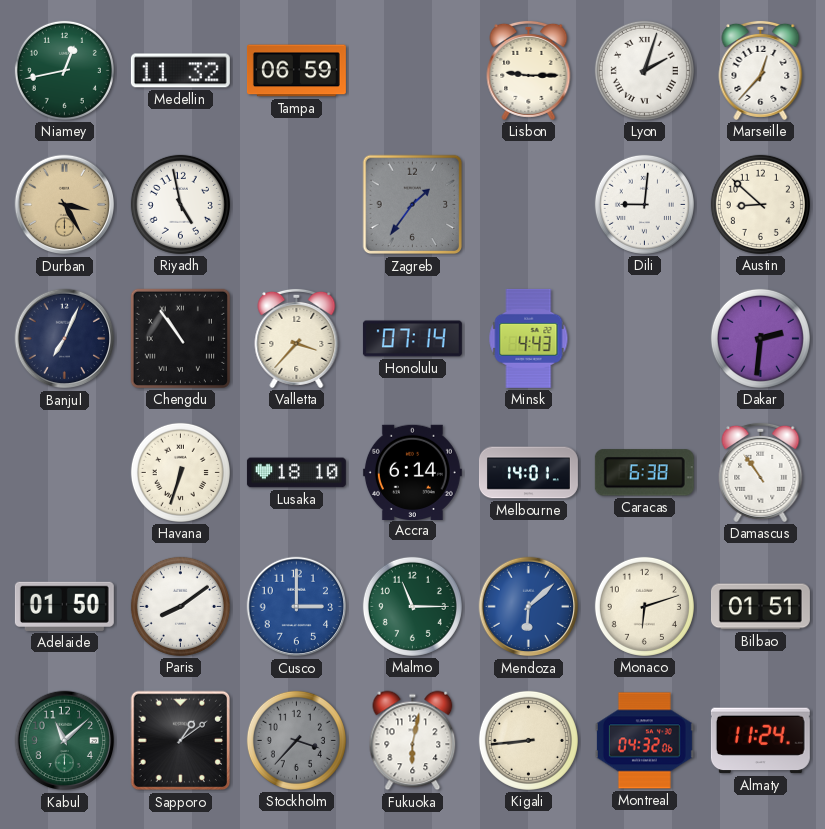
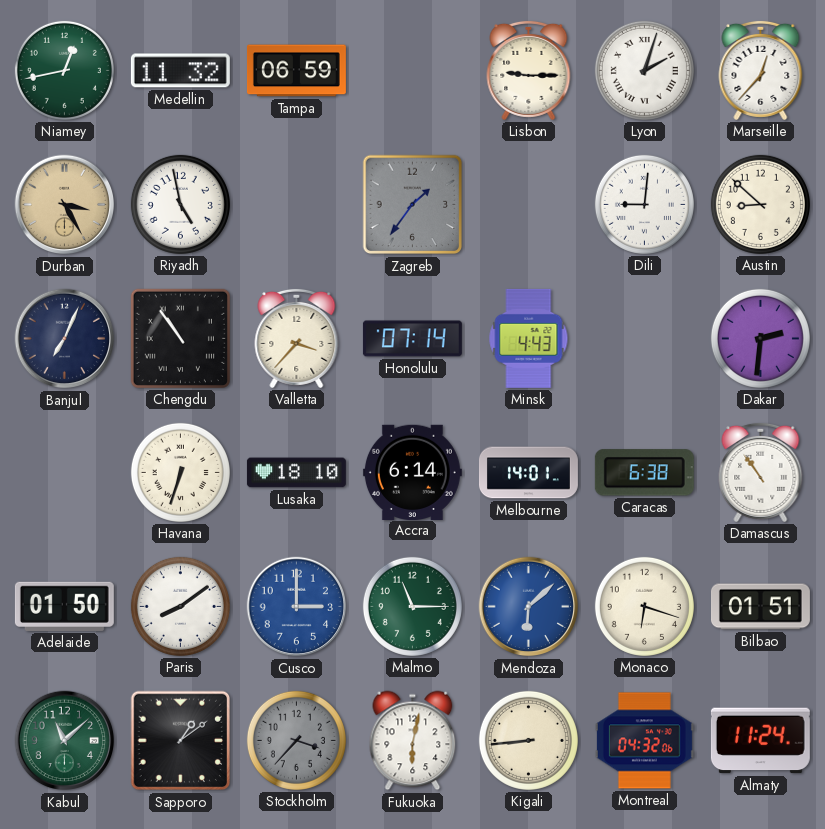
Monaco: 6:12 -> 6:18
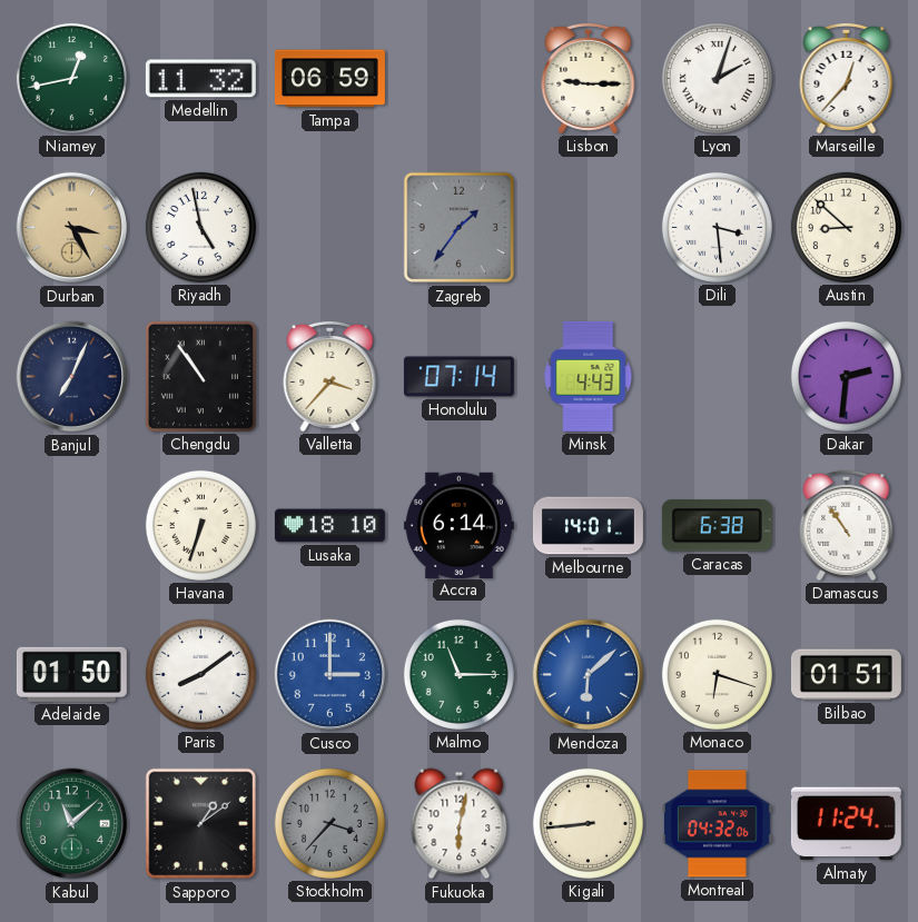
Dili: 9:01 -> 3:29
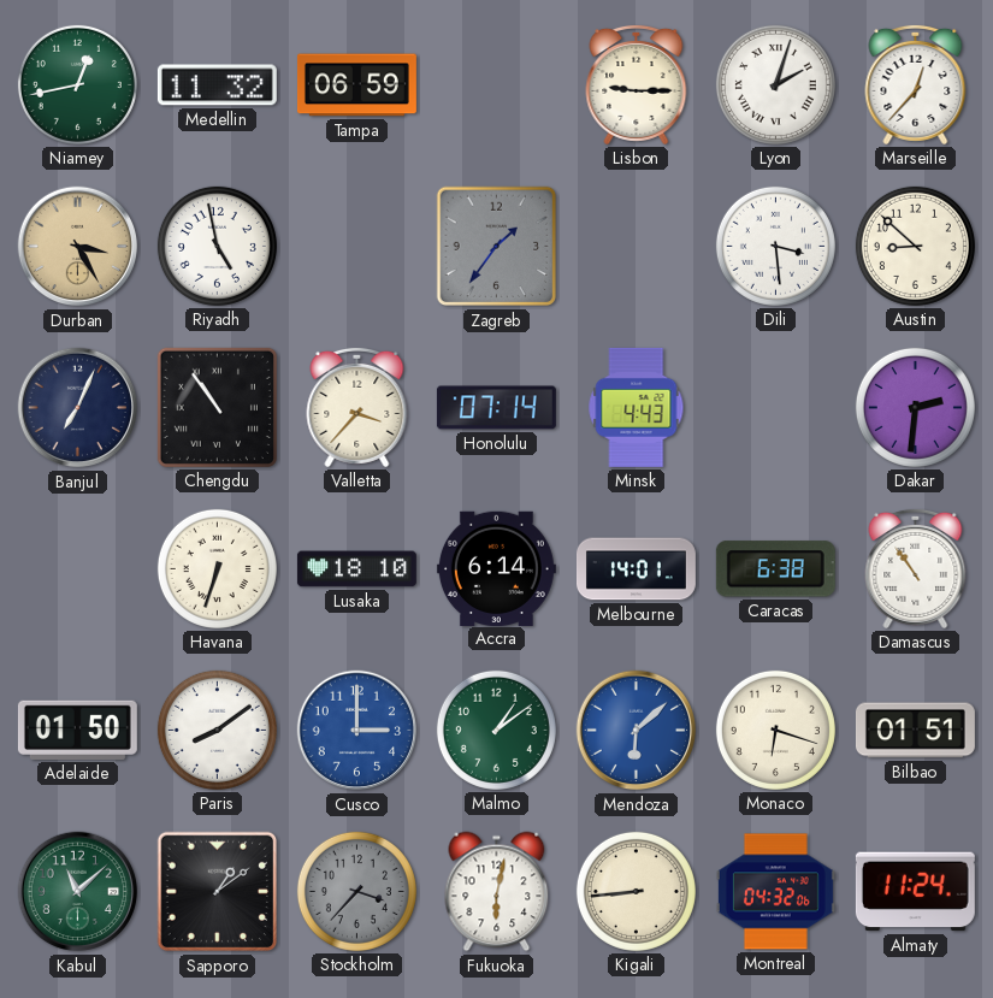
Malmo: 11:15 -> 1:09
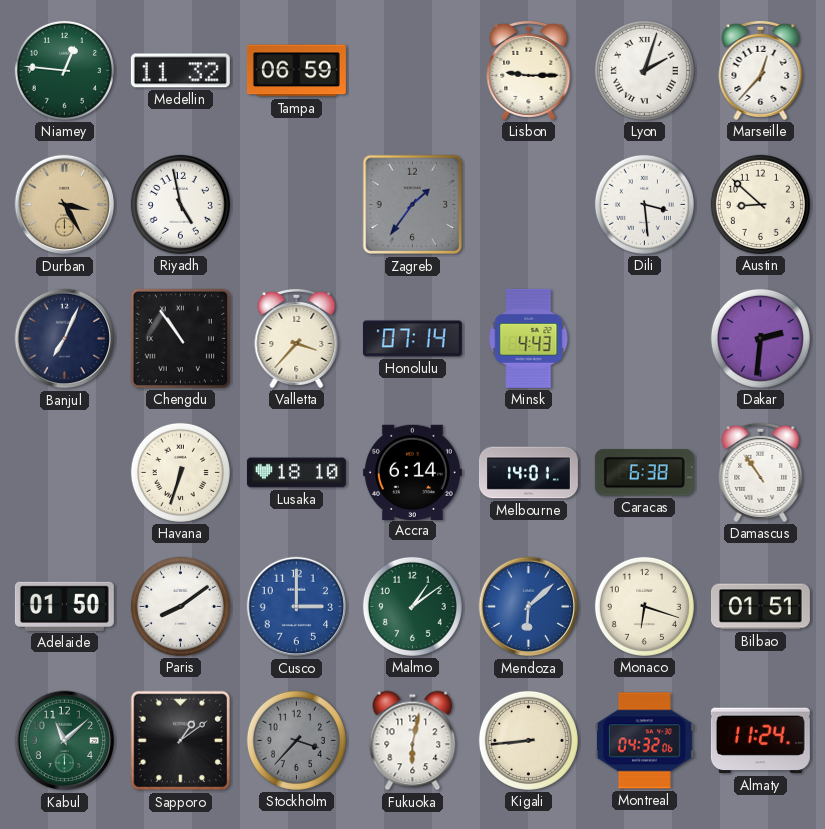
Niamey: 12:43 -> 12:46
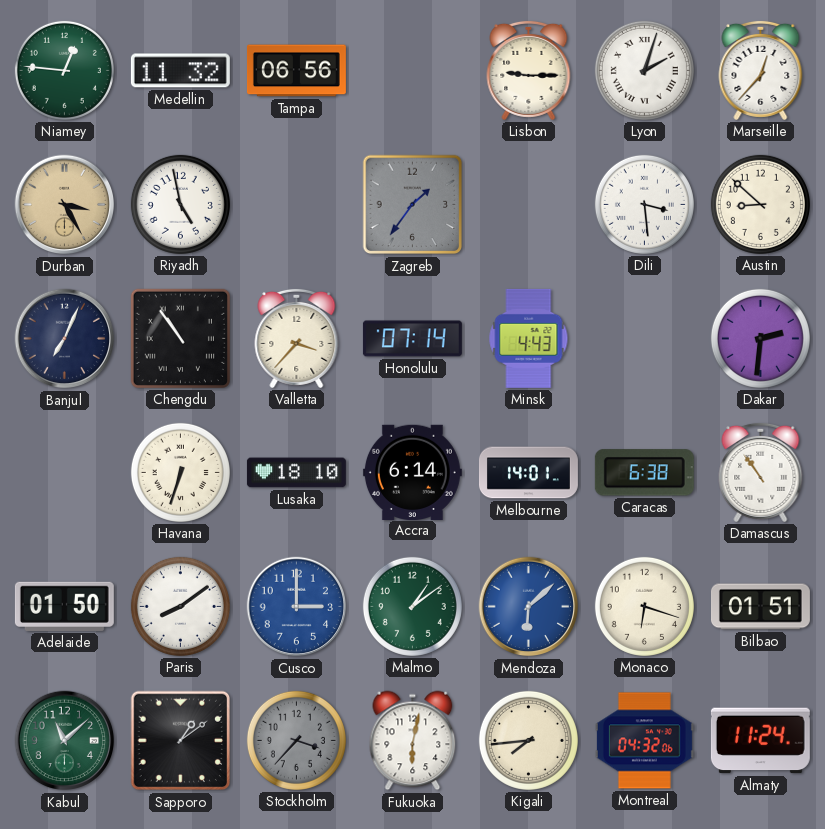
Tampa: 06:59 -> 06:56
Kigali: 8:44 -> 7:44
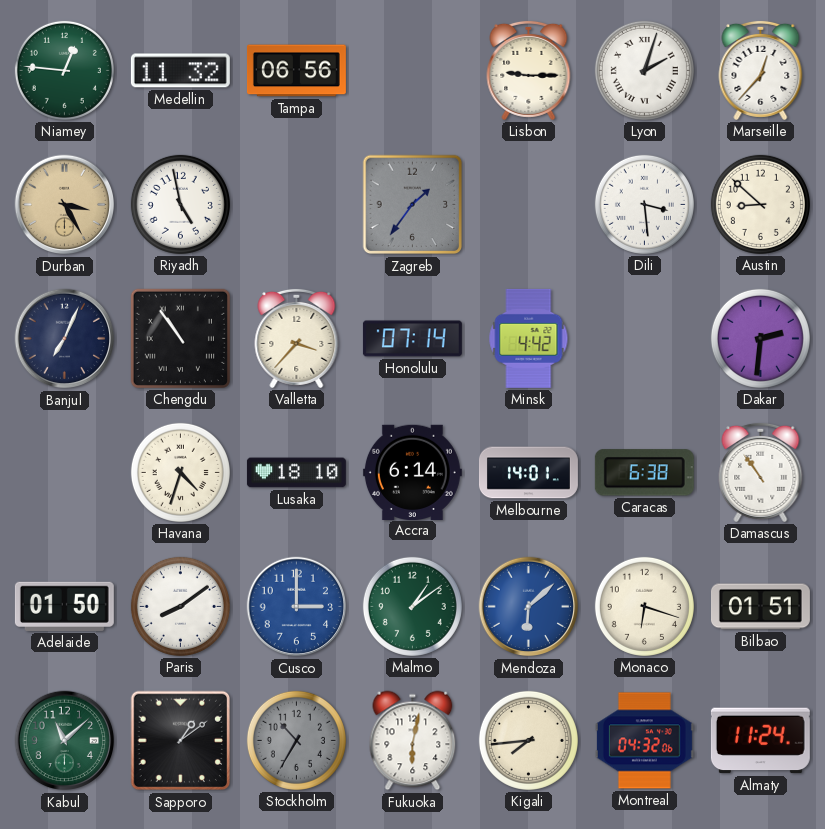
Minsk: 4:43 -> 4:42
Havana: 6:33 -> 4:33
Stockholm: 3:37 -> 10:35
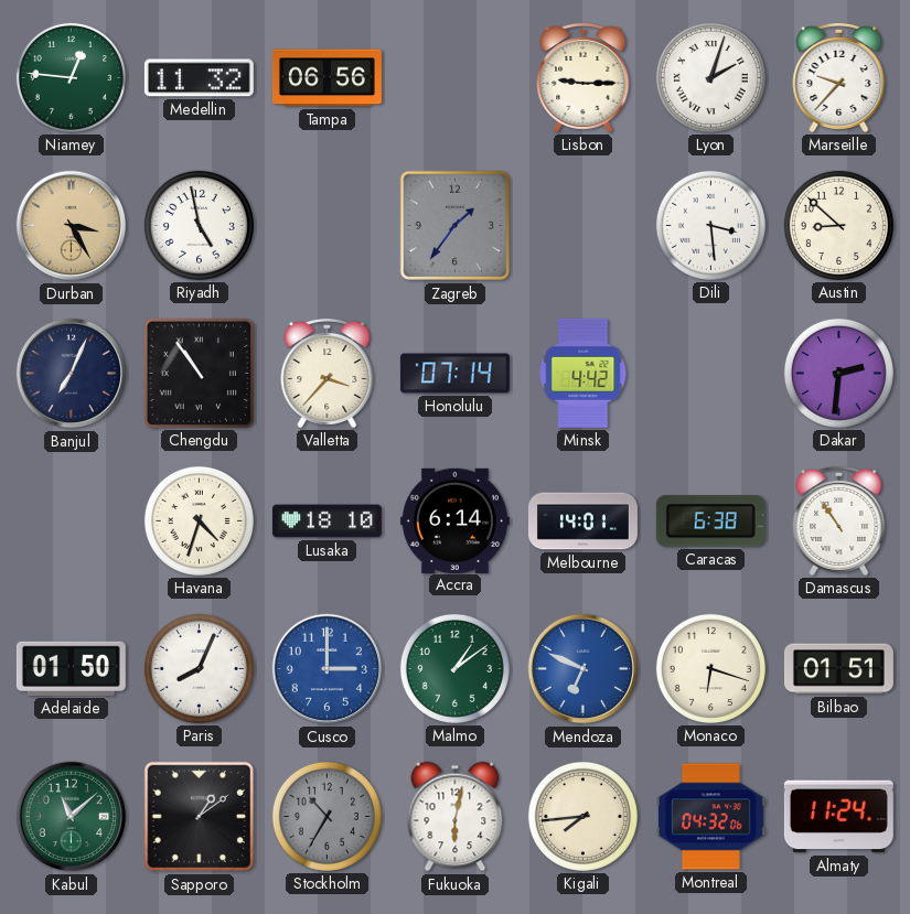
Marseille: 12:37 -> 9:37
Paris: 8:09 -> 8:04
Mendoza: 6:08 -> 6:49
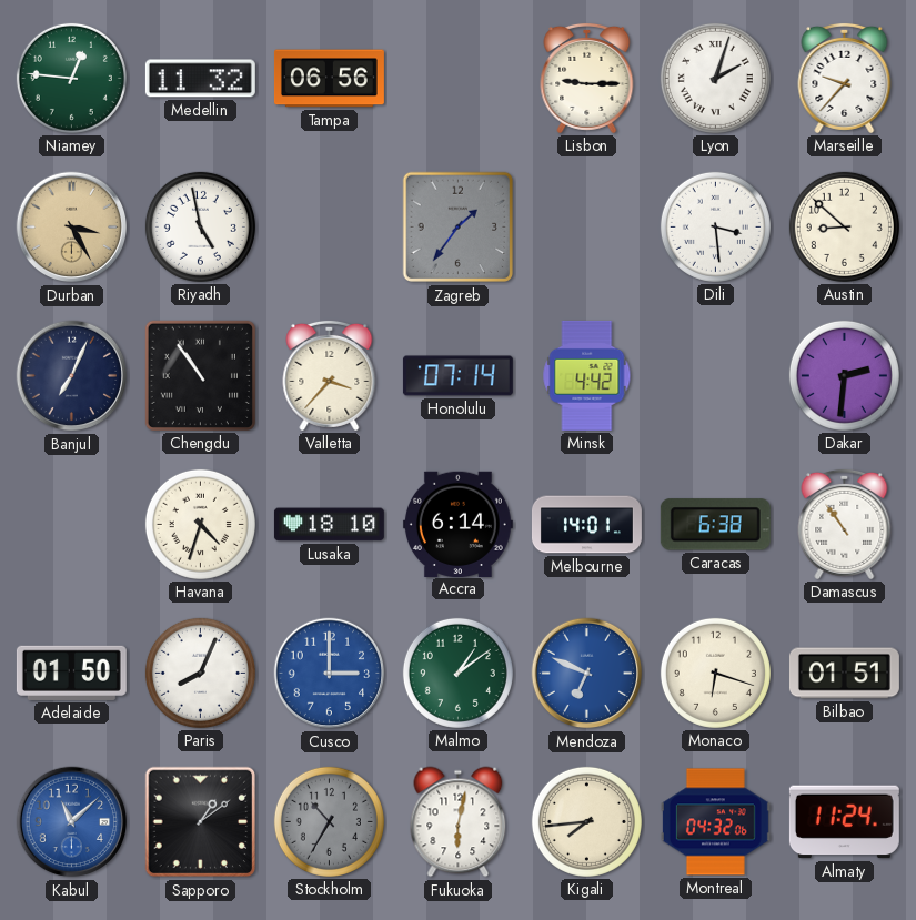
Kabul dial: green -> blue
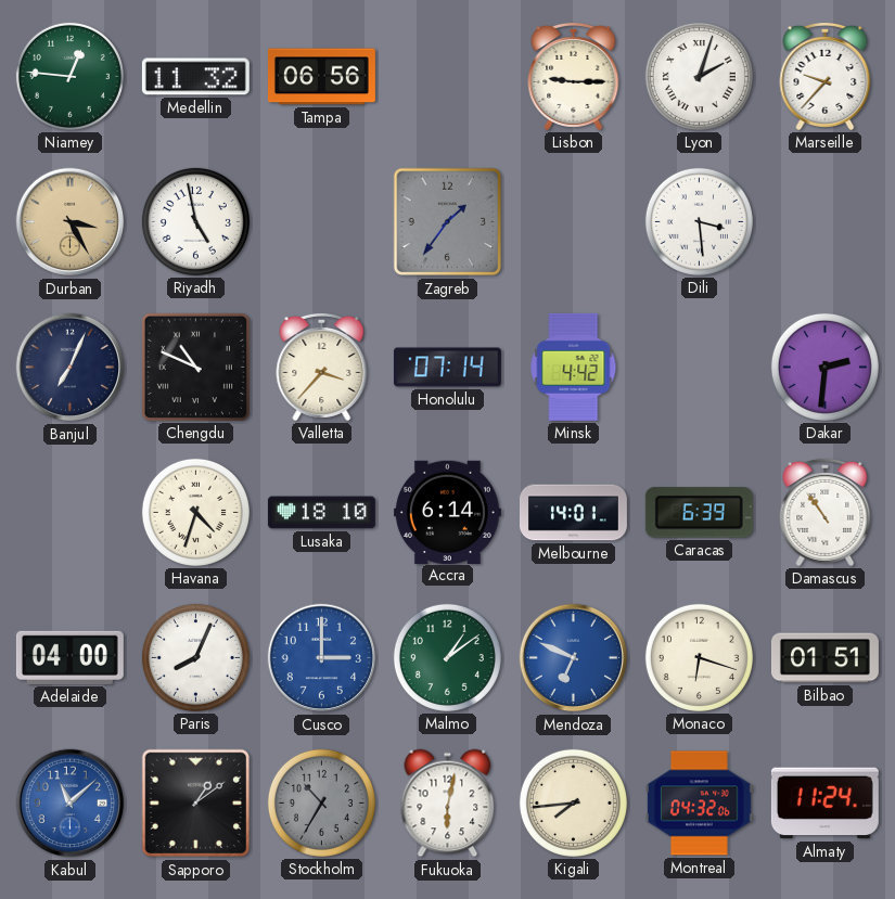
Austin: 8:52 -> none
Chengdu: 10:54 -> 10:49
Caracas: 6:38 -> 6:39
Adelaide: 01:50 -> 04:00
